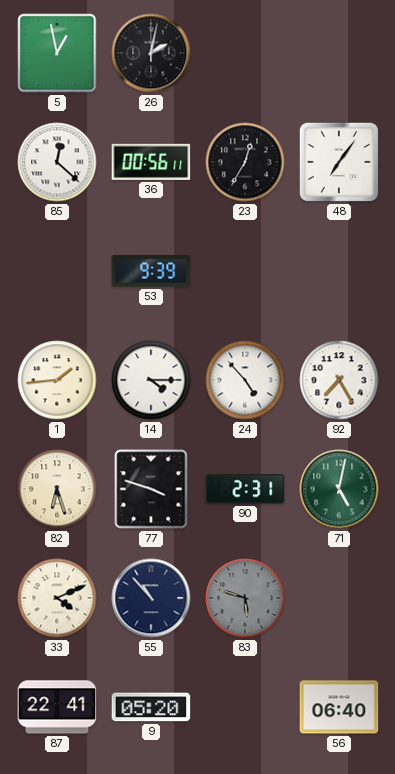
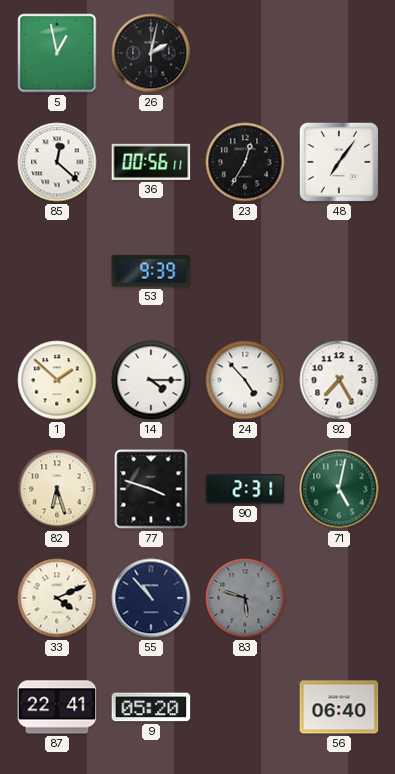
1: 1:44 -> 1:52
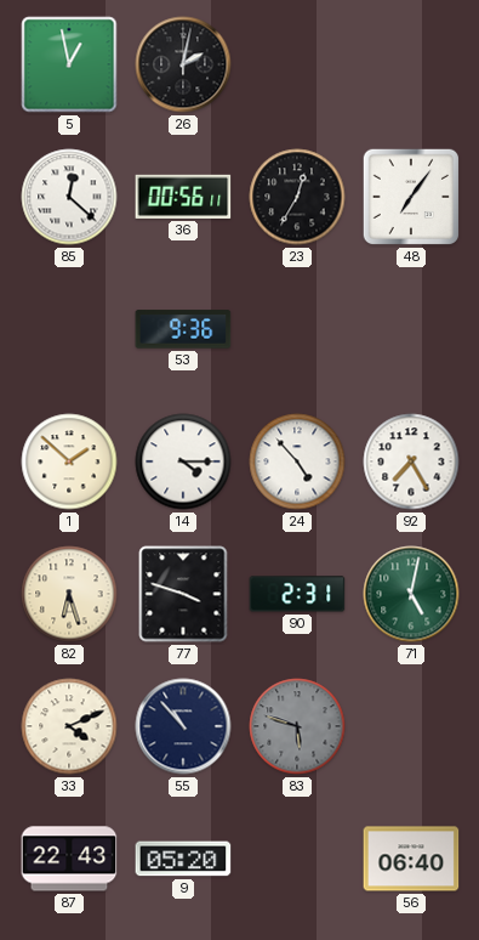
53: 9:39 -> 9:36
87: 22:41 -> 22:43
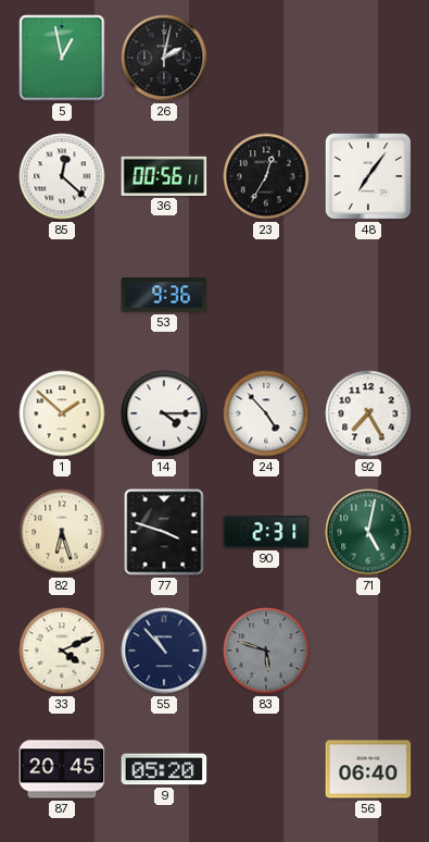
87: 22:43 -> 20:45
